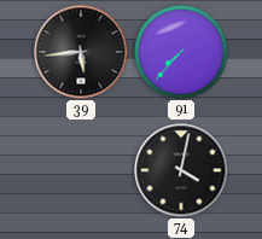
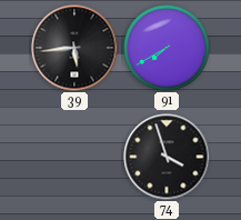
91: 7:37 -> 7:40
74: 4:02 -> 3:57
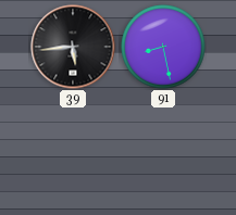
91: 7:40 -> 8:28
74: 3:57 -> none
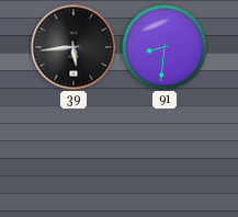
91: 8:28 -> 8:31
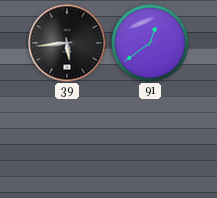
91: 8:31 -> 12:39
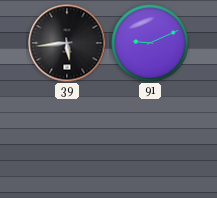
91: 12:39 -> 9:11
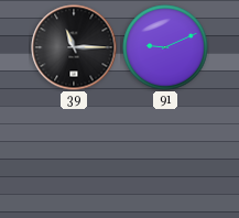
39: 5:44 -> 11:15
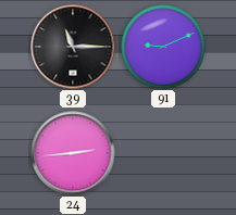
24: none -> 2:44
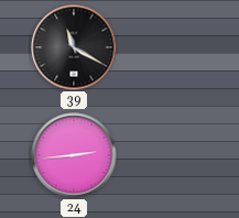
39: 11:15 -> 11:20
91: 9:11 -> none
